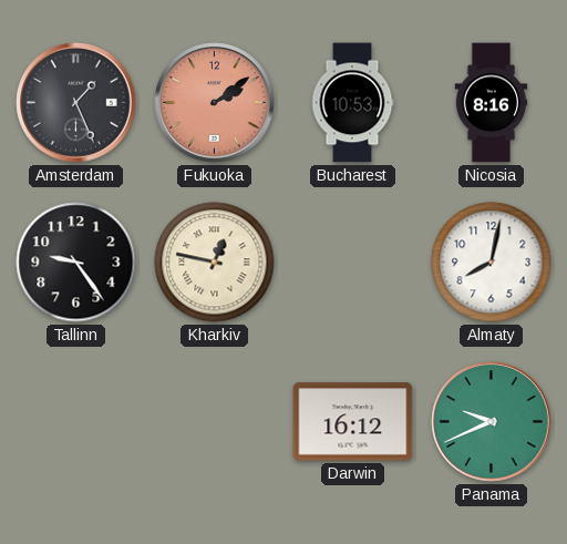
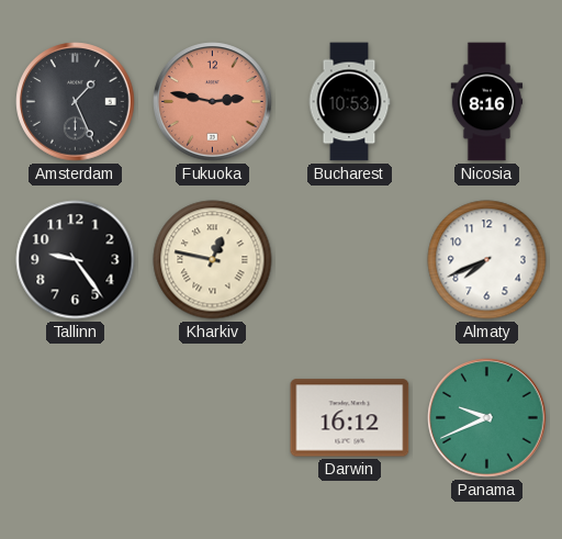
Fukuoka: 2:09 -> 2:47
Almaty: 8:02 -> 7:41
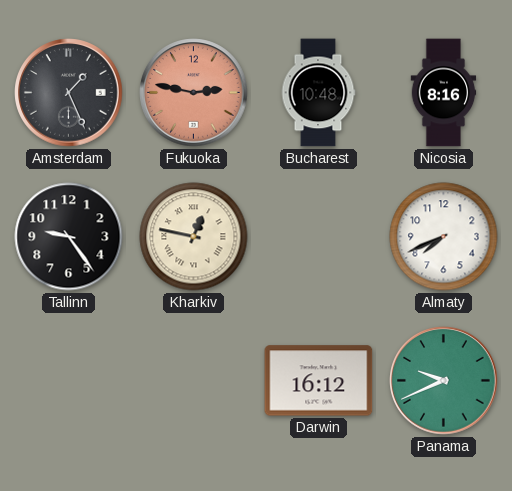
Bucharest: 10:53 -> 10:48
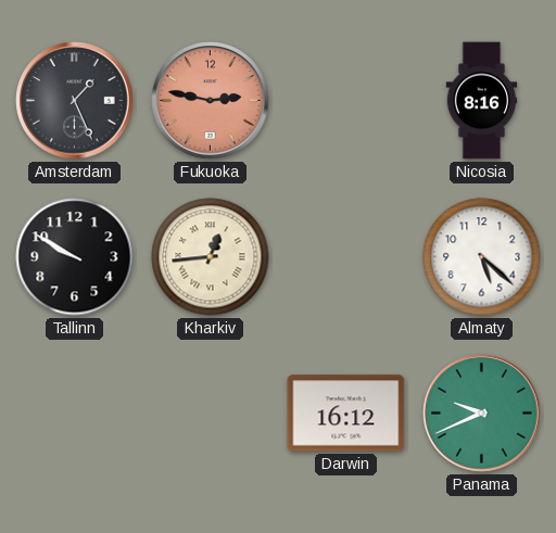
Bucharest: 10:48 -> none
Tallinn: 9:24 -> 9:50
Kharkiv: 12:47 -> 12:44
Almaty: 7:41 -> 5:22
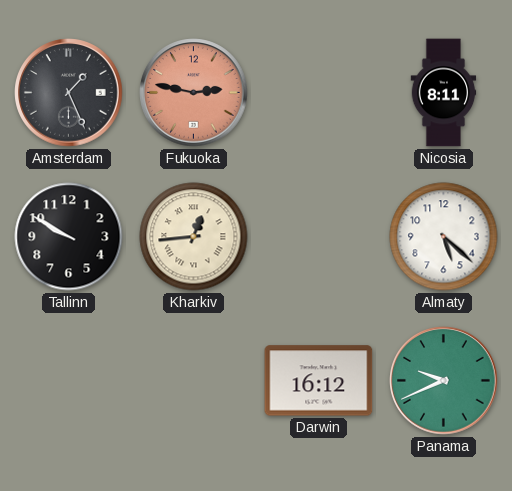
Nicosia: 8:16 -> 8:11
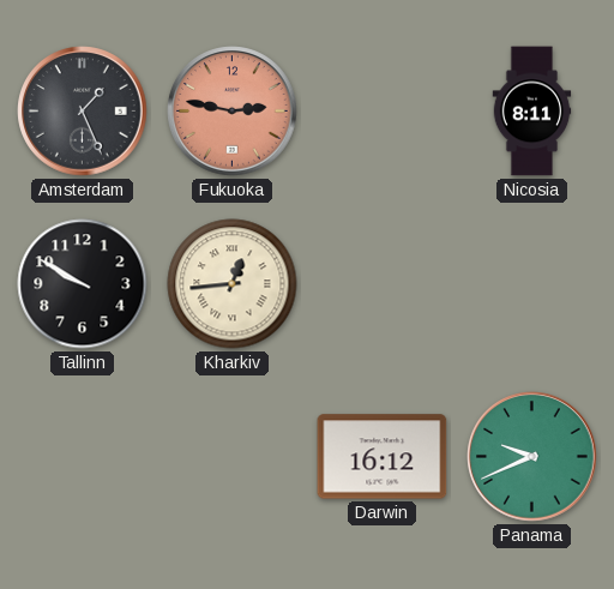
Almaty: 5:22 -> none
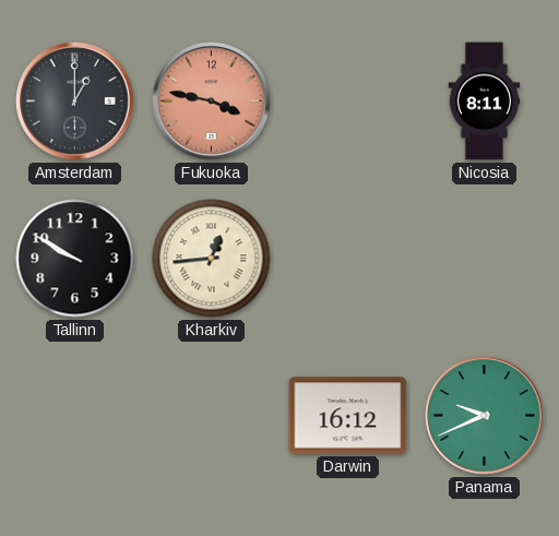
Amsterdam: 1:26 -> 1:00
Fukuoka: 2:47 -> 3:47
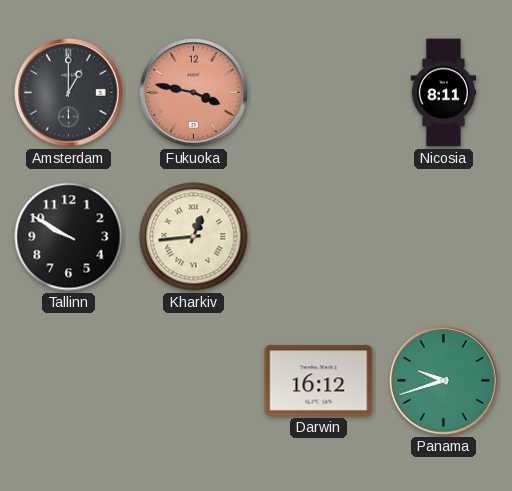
Panama: 9:41 -> 9:42
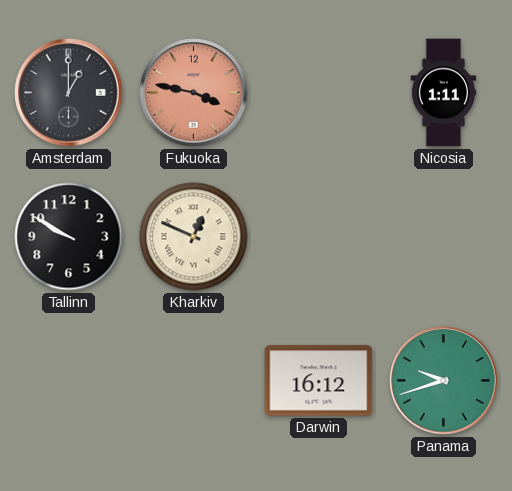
Nicosia: 8:11 -> 1:11
Kharkiv: 12:44 -> 12:49
